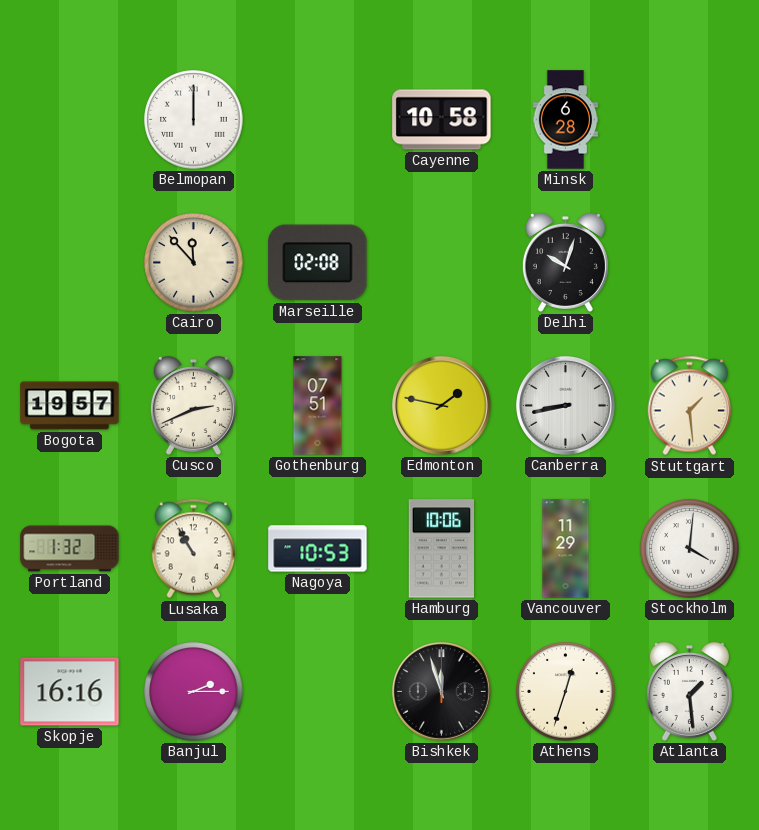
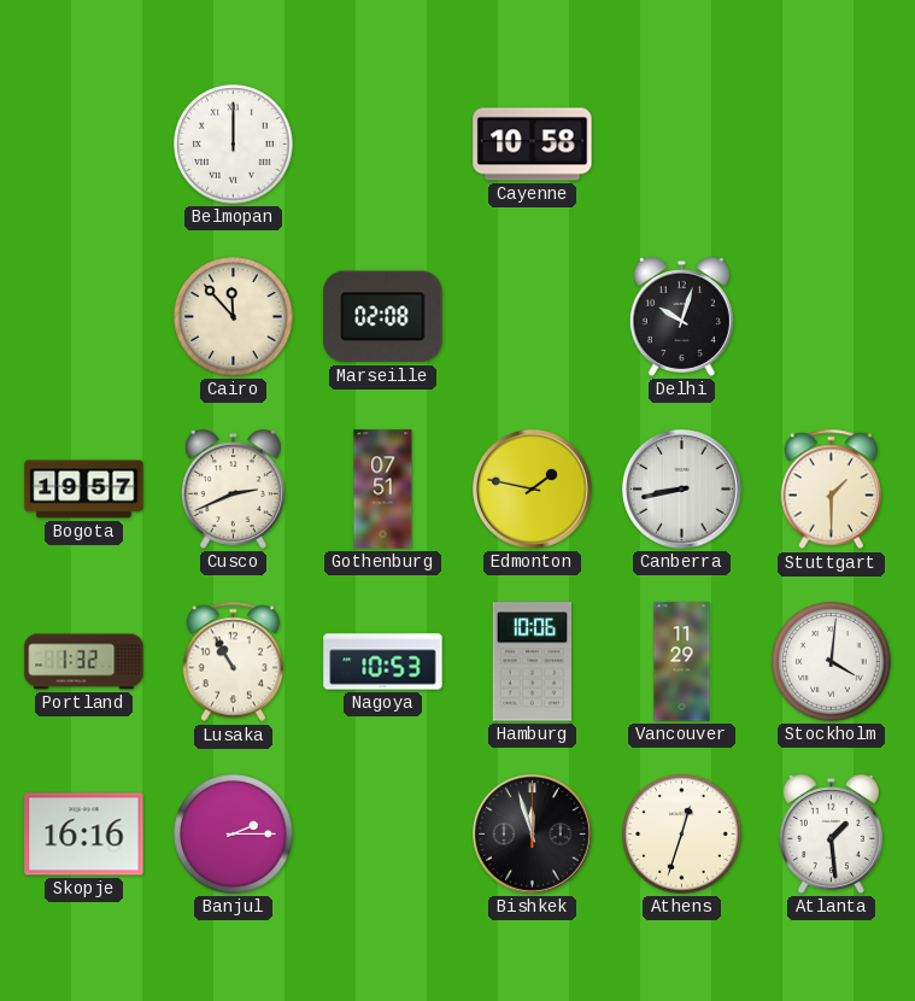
Minsk: 6:28 -> none
Stuttgart: 1:29 -> 1:30
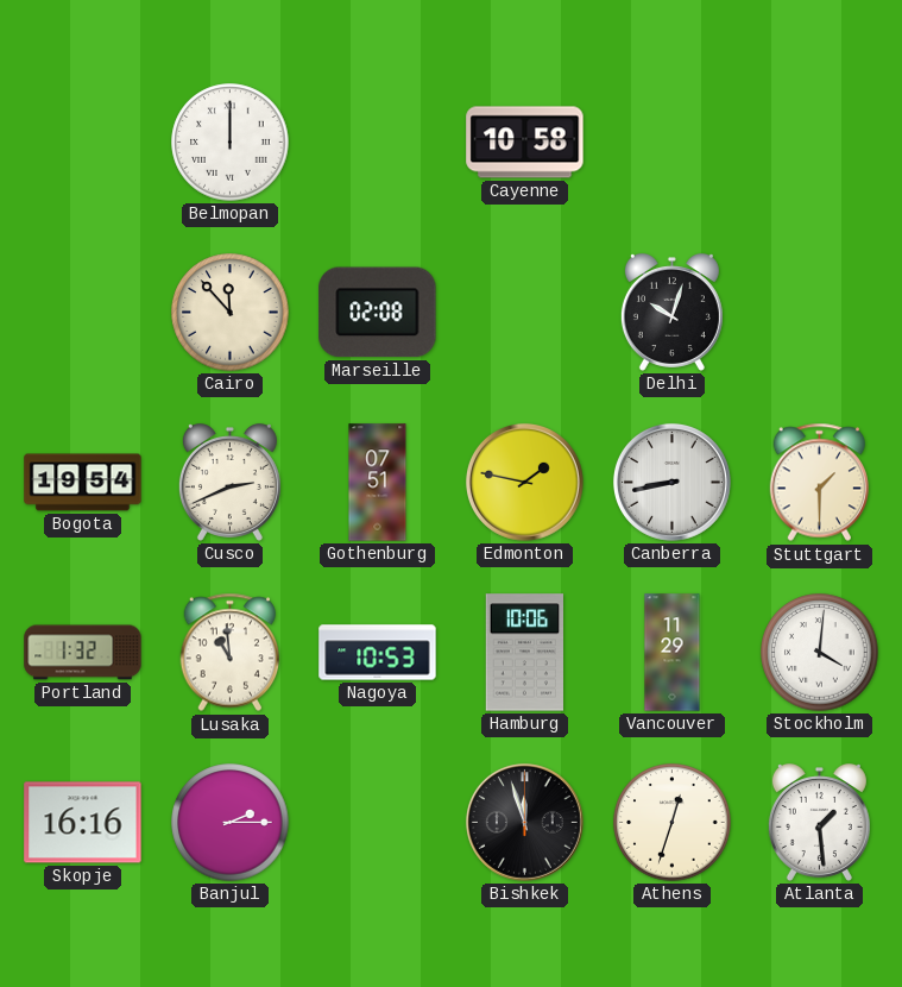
Bogota: 19:57 -> 19:54
Lusaka: 10:55 -> 10:59
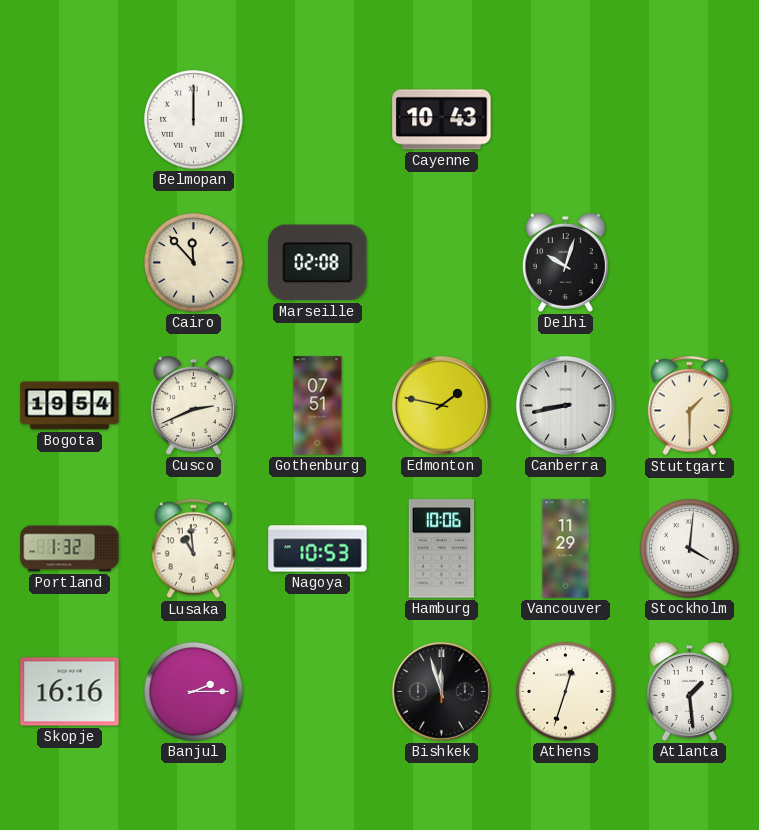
Cayenne: 10:58 -> 10:43
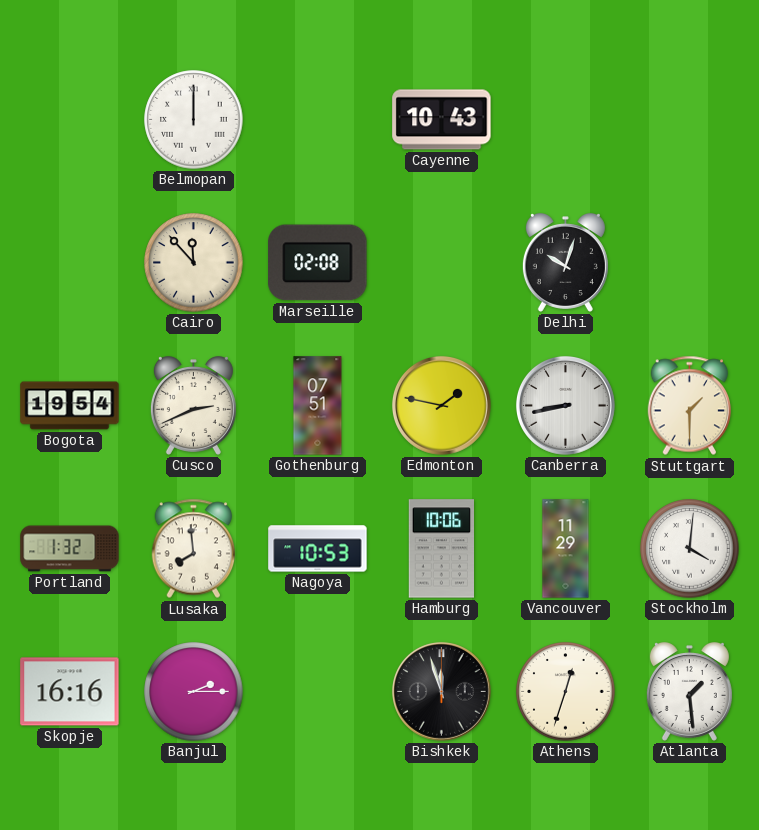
Lusaka: 10:59 -> 7:59
